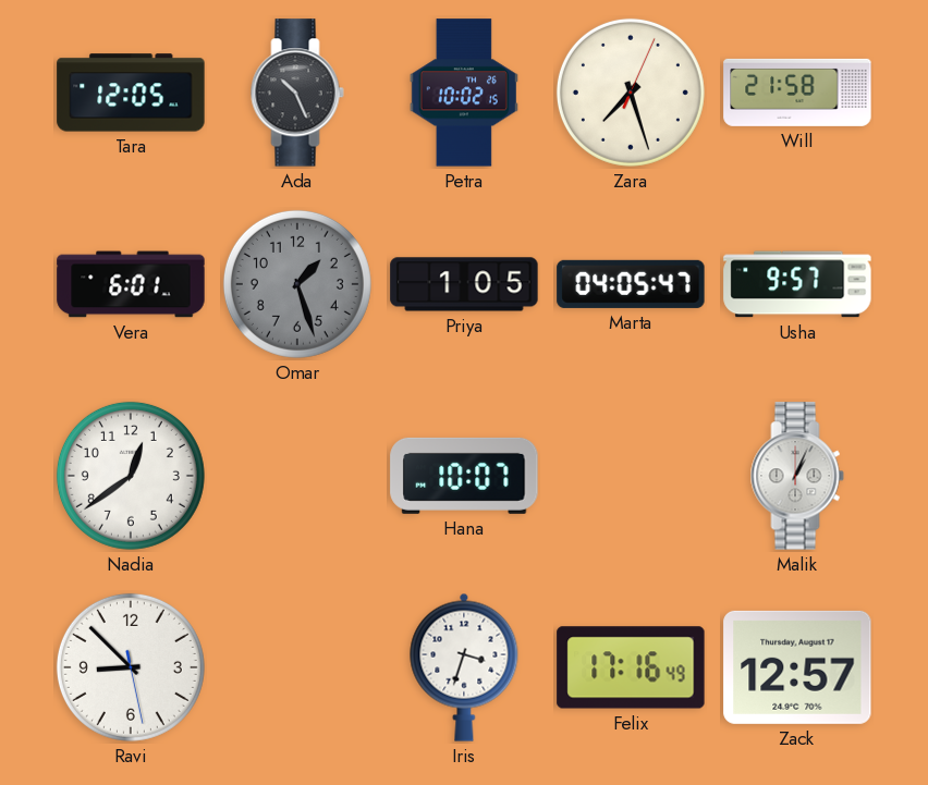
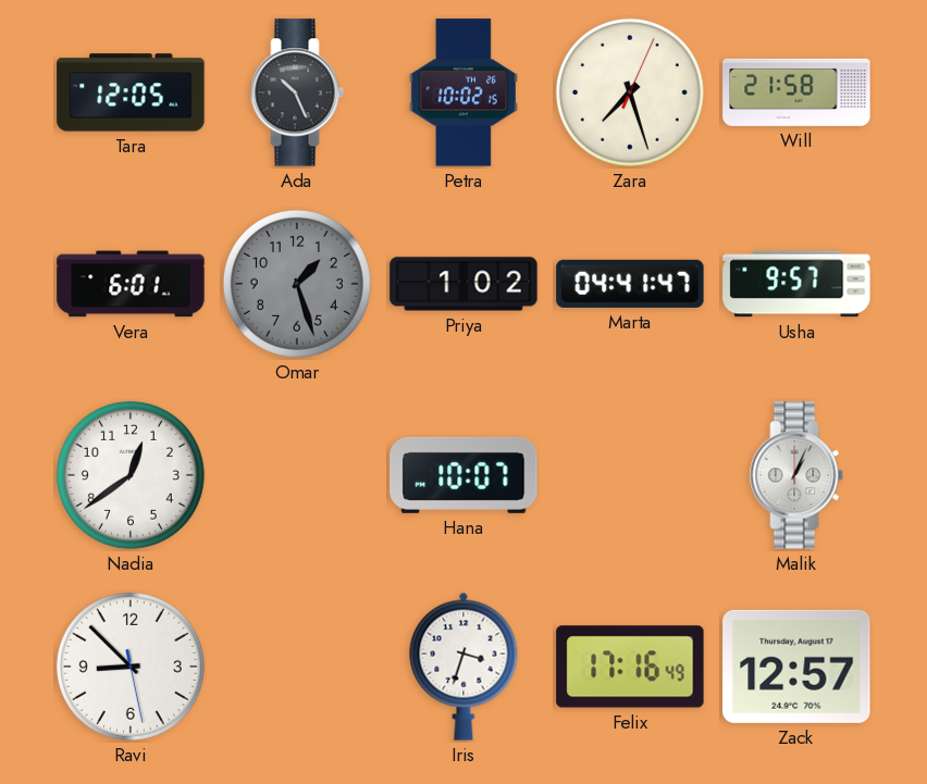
Priya: 1:05 -> 1:02
Marta: 04:05 -> 04:41
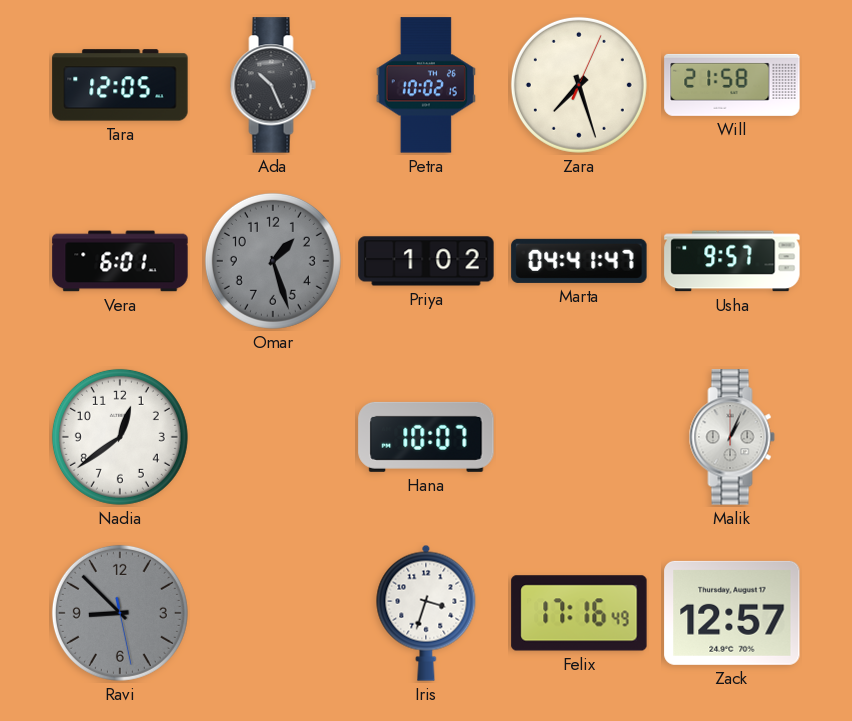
Ravi dial: white -> grey
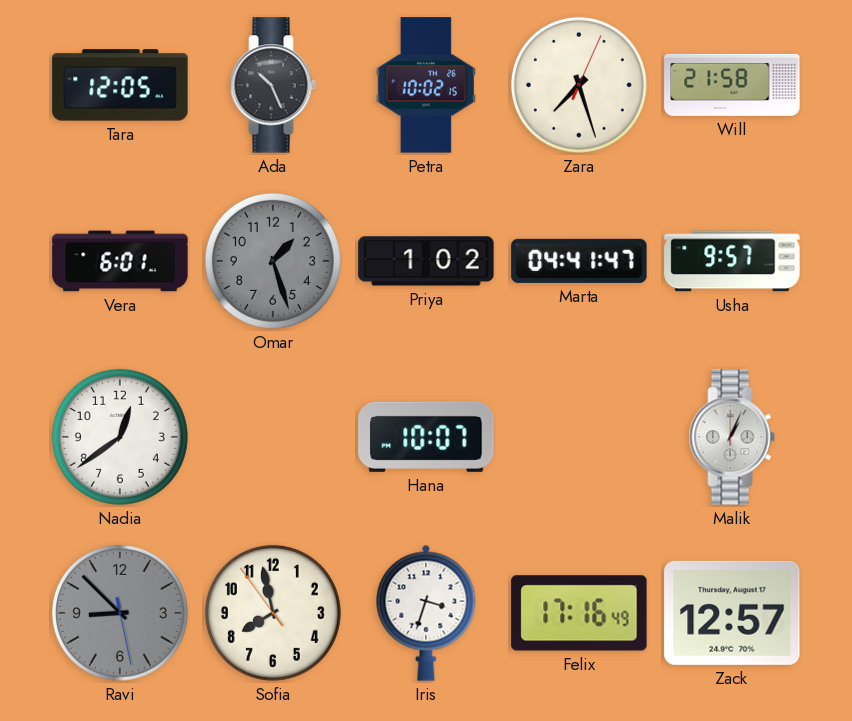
Sofia: none -> 7:57
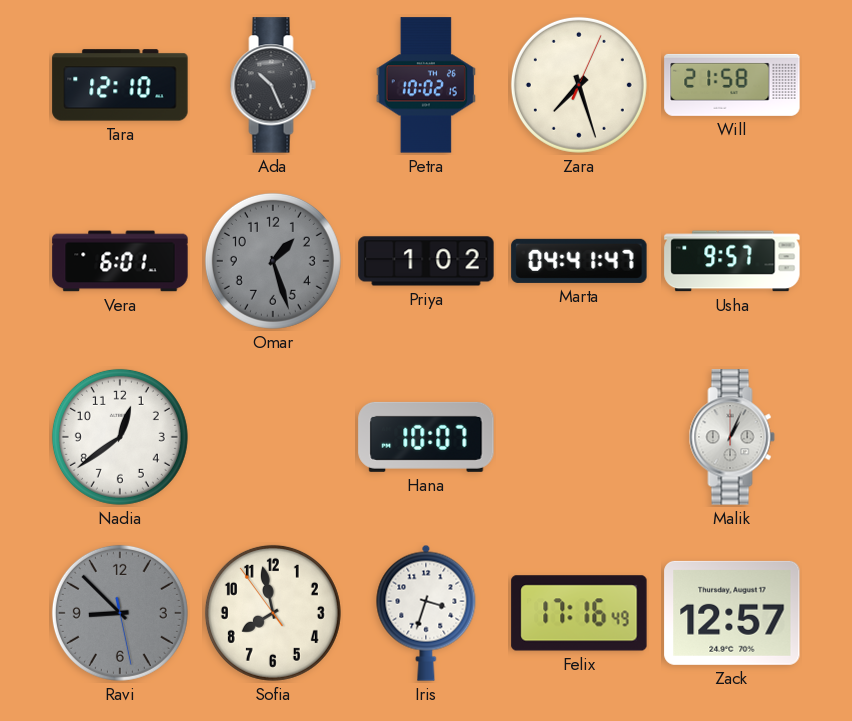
Tara: 12:05 -> 12:10
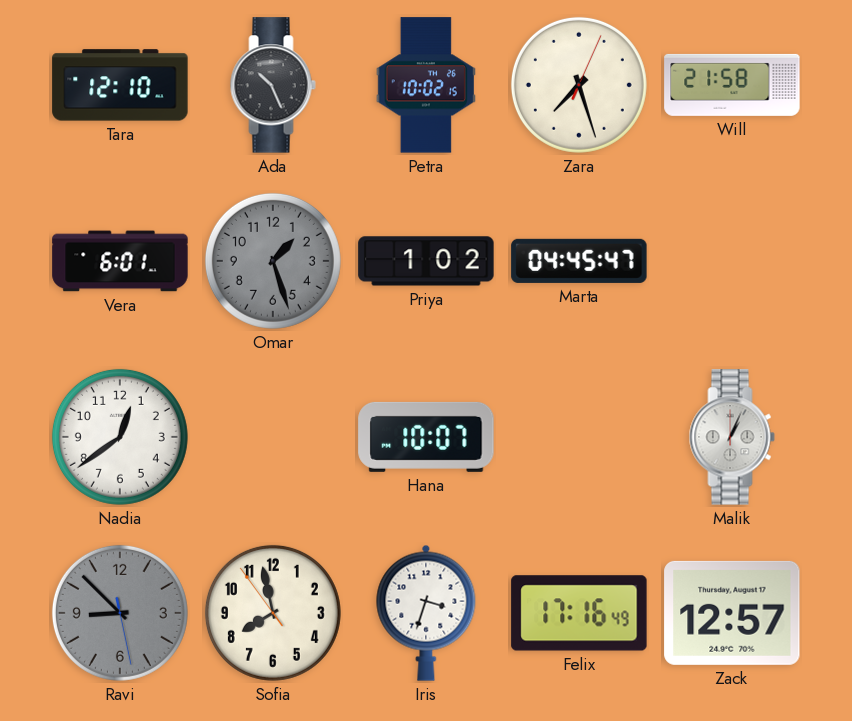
Marta: 04:41 -> 04:45
Usha: 9:57 -> none
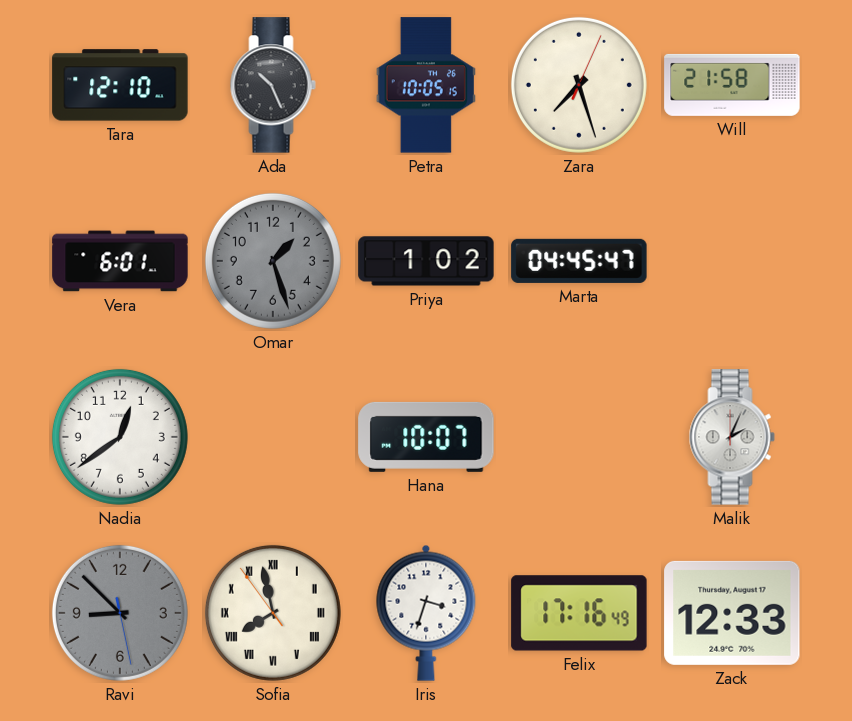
Petra: 10:02 -> 10:05
Malik: 1:04 -> 2:04
Sofia numerals: Arabic -> Roman
Zack: 12:57 -> 12:33
